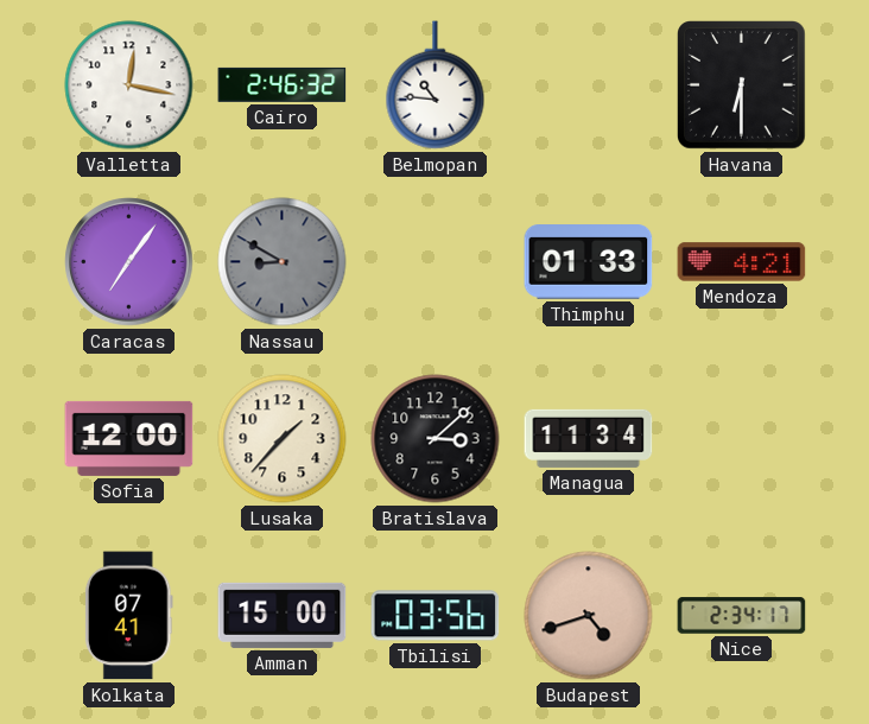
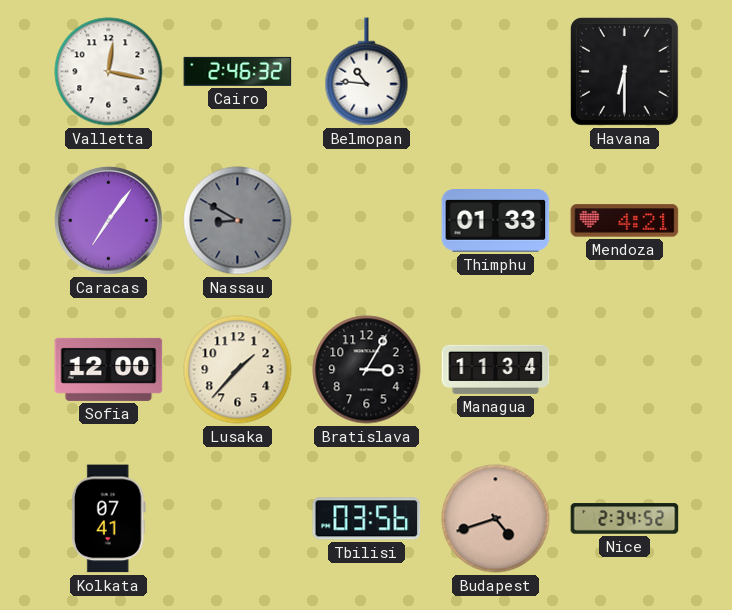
Bratislava: 3:08 -> 3:05
Amman: 15:00 -> none
Nice: 2:34:17 -> 2:34:52
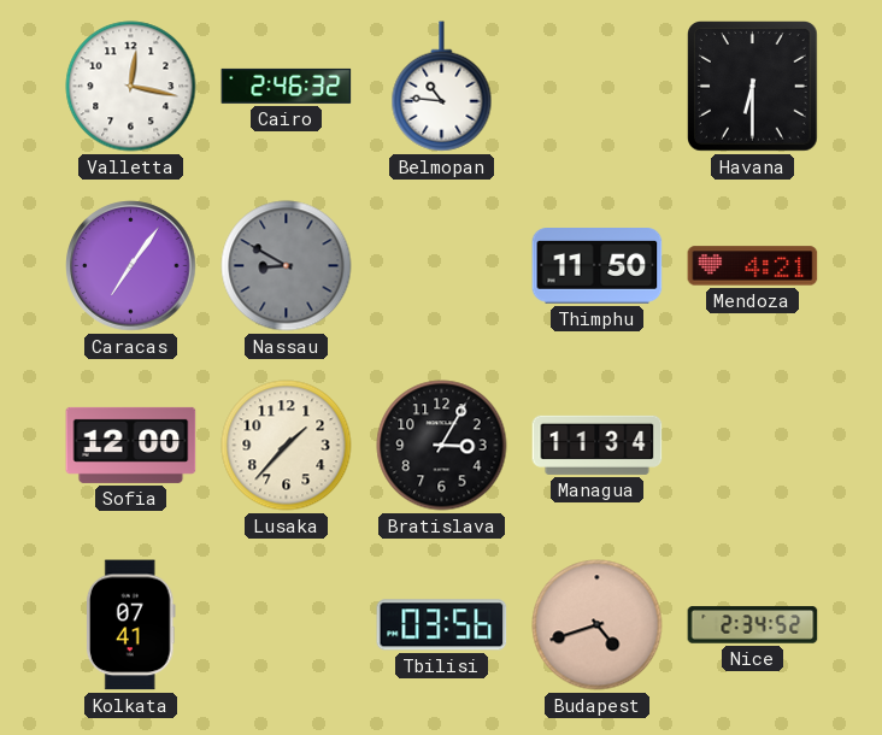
Thimphu: 01:33 -> 11:50
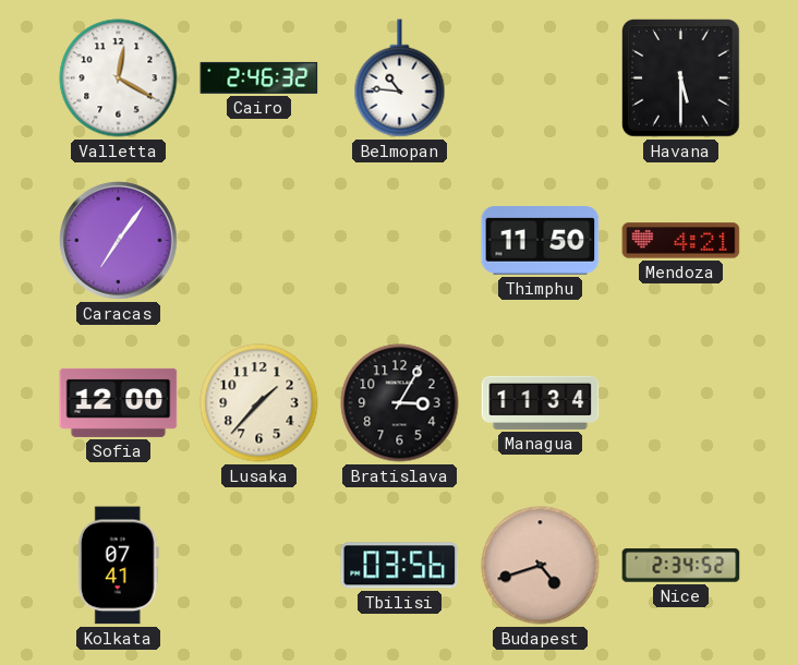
Valletta: 12:17 -> 12:20
Havana: 6:30 -> 5:30
Nassau: 8:50 -> none
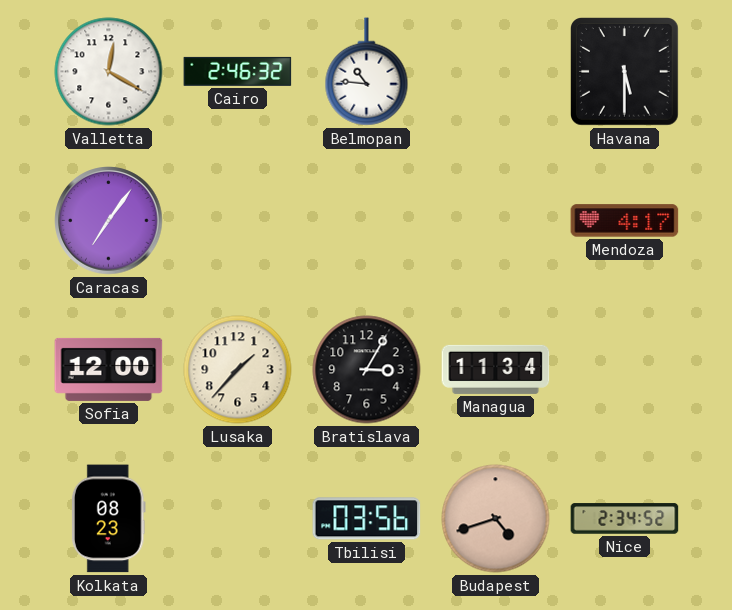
Thimphu: 11:50 -> none
Mendoza: 4:21 -> 4:17
Kolkata: 07:41 -> 08:23
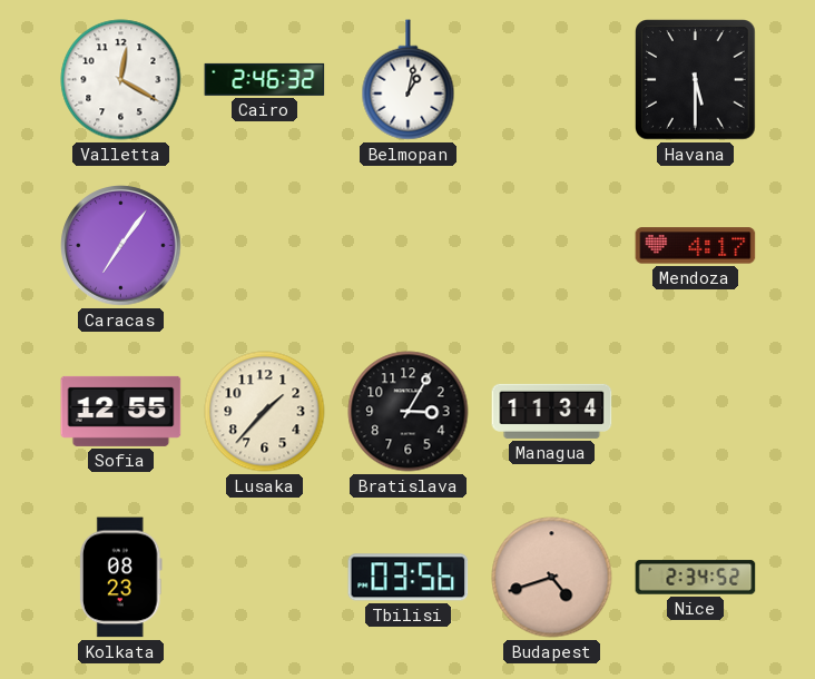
Belmopan: 10:46 -> 1:02
Sofia: 12:00 -> 12:55
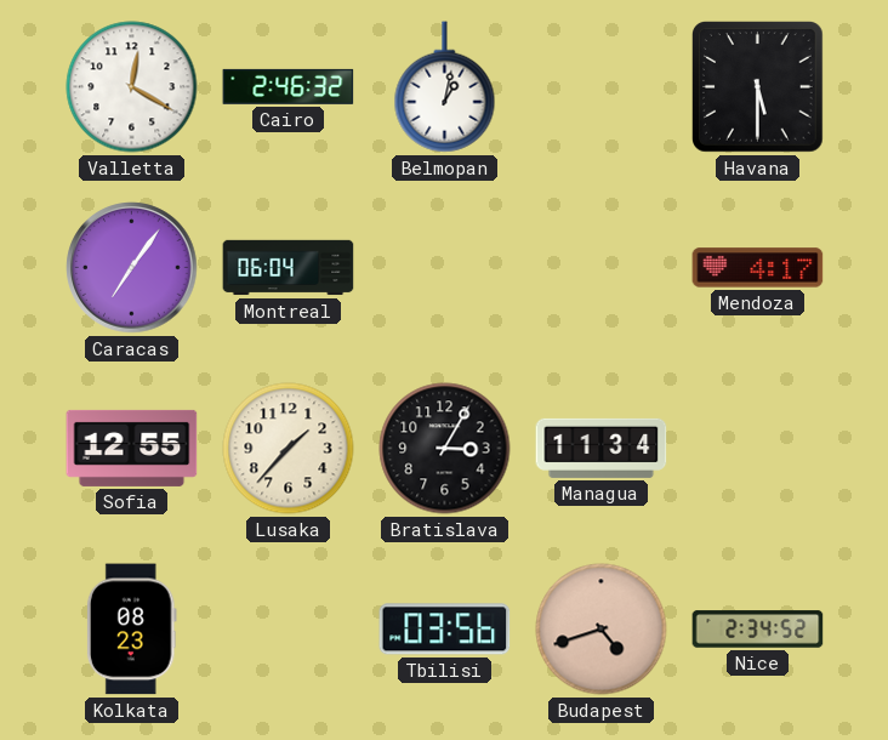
Montreal: none -> 06:04
